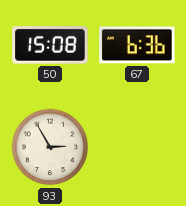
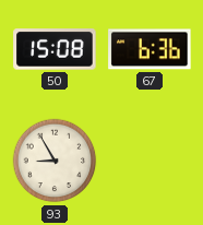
93: 2:55 -> 8:55
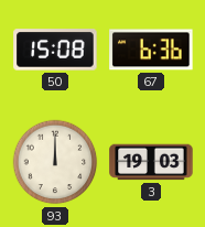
93: 8:55 -> 12:00
3: none -> 19:03
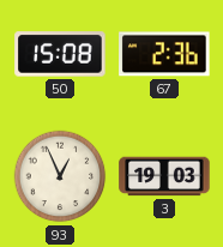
67: 6:36 -> 2:36
93: 12:00 -> 12:56
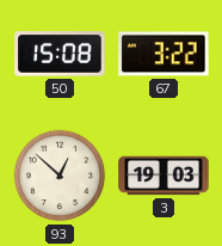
67: 2:36 -> 3:22
93: 12:56 -> 12:52
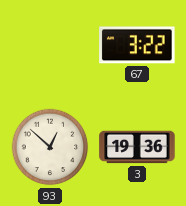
50: 15:08 -> none
3: 19:03 -> 19:36
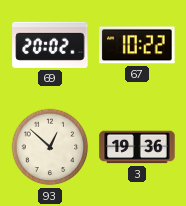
69: none -> 20:02
67: 3:22 -> 10:22
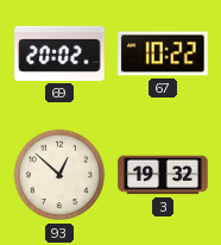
3: 19:36 -> 19:32
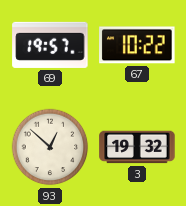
69: 20:02 -> 19:57
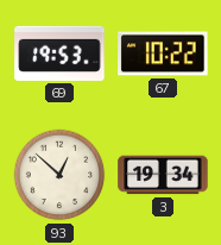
69: 19:57 -> 19:53
3: 19:32 -> 19:34
